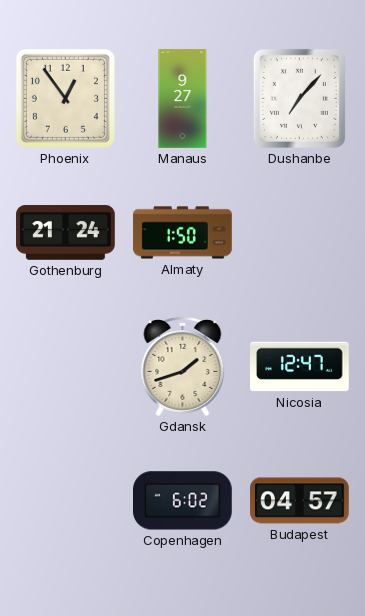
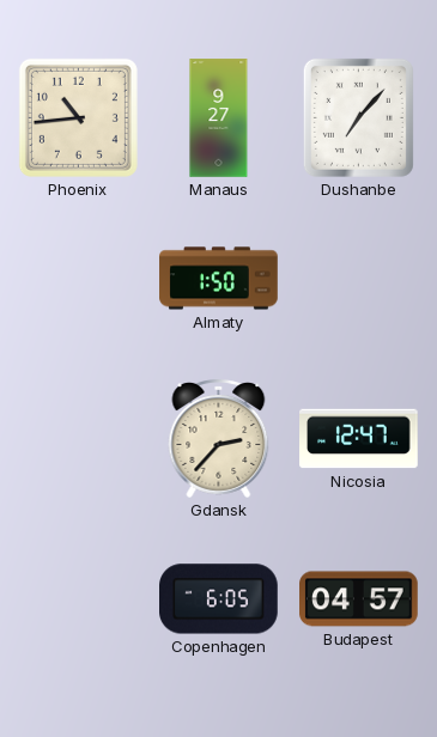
Phoenix: 12:54 -> 10:44
Gothenburg: 21:24 -> none
Gdansk: 1:42 -> 2:37
Copenhagen: 6:02 -> 6:05
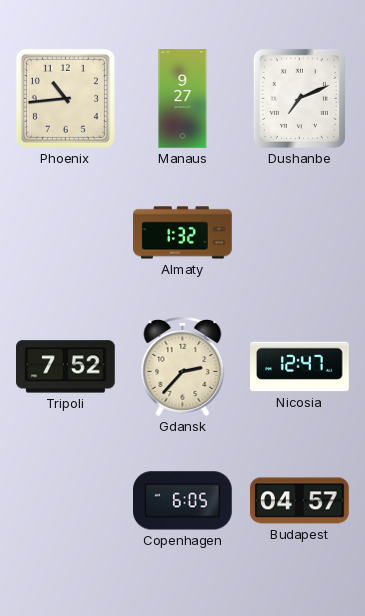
Dushanbe: 7:07 -> 7:11
Almaty: 1:50 -> 1:32
Tripoli: none -> 7:52
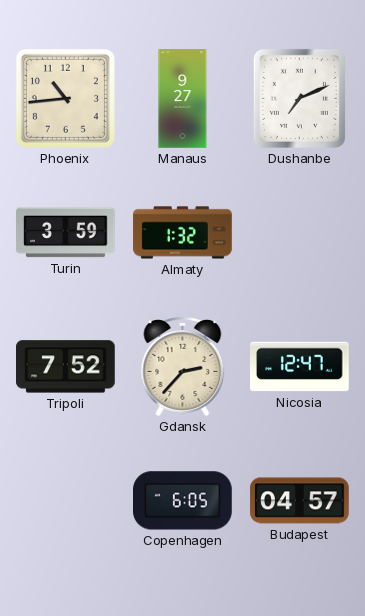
Turin: none -> 3:59
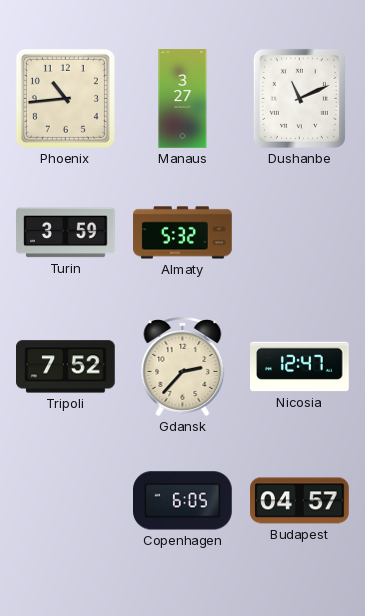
Manaus: 9:27 -> 3:27
Dushanbe: 7:11 -> 11:11
Almaty: 1:32 -> 5:32
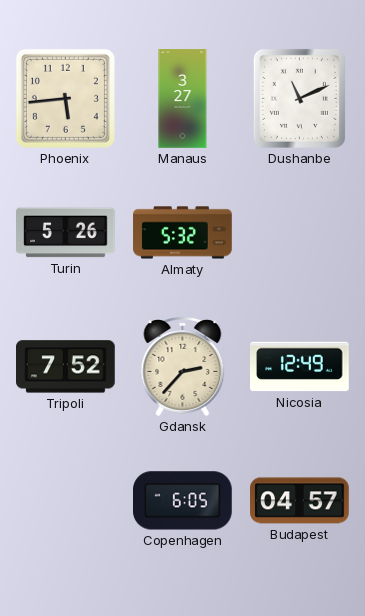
Phoenix: 10:44 -> 5:44
Turin: 3:59 -> 5:26
Nicosia: 12:47 -> 12:49
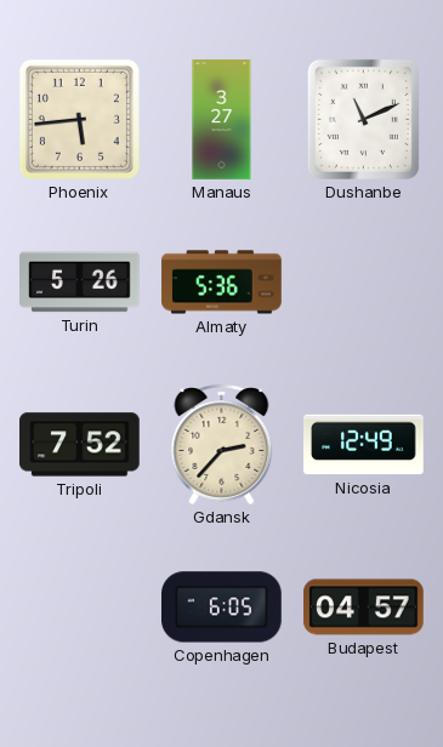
Almaty: 5:32 -> 5:36
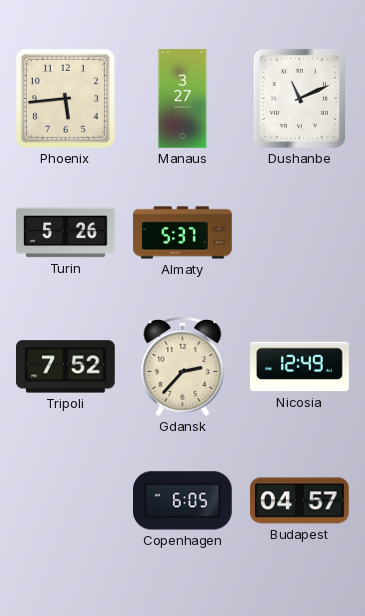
Almaty: 5:36 -> 5:37
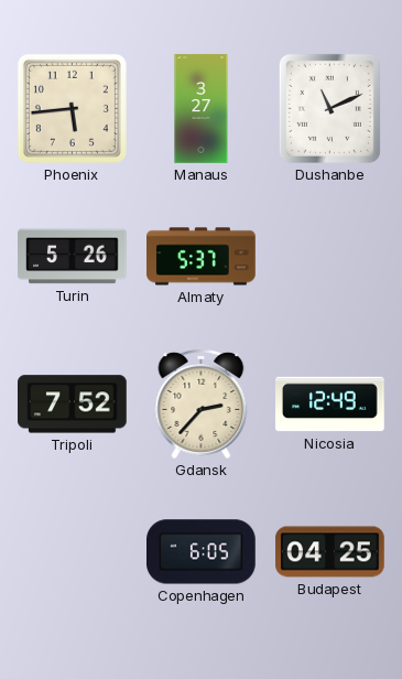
Budapest: 04:57 -> 04:25
